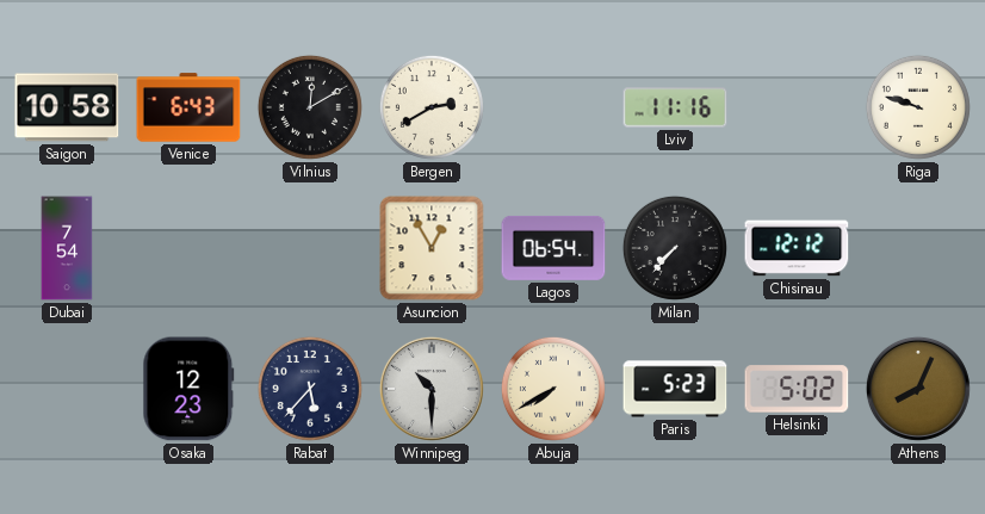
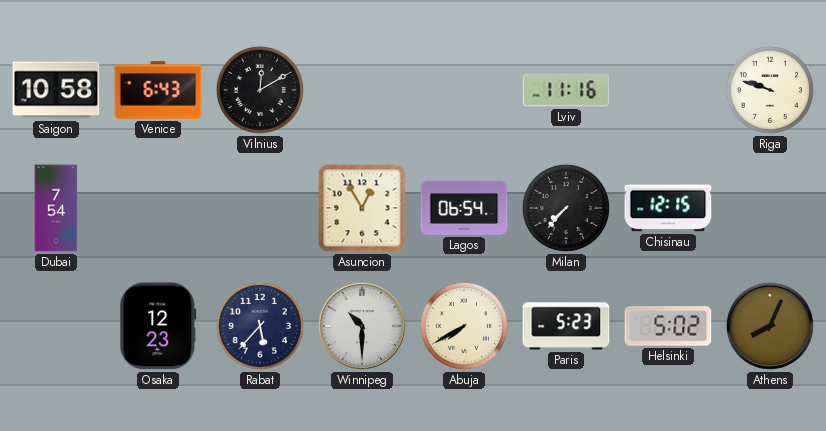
Bergen: 2:40 -> none
Chisinau: 12:12 -> 12:15
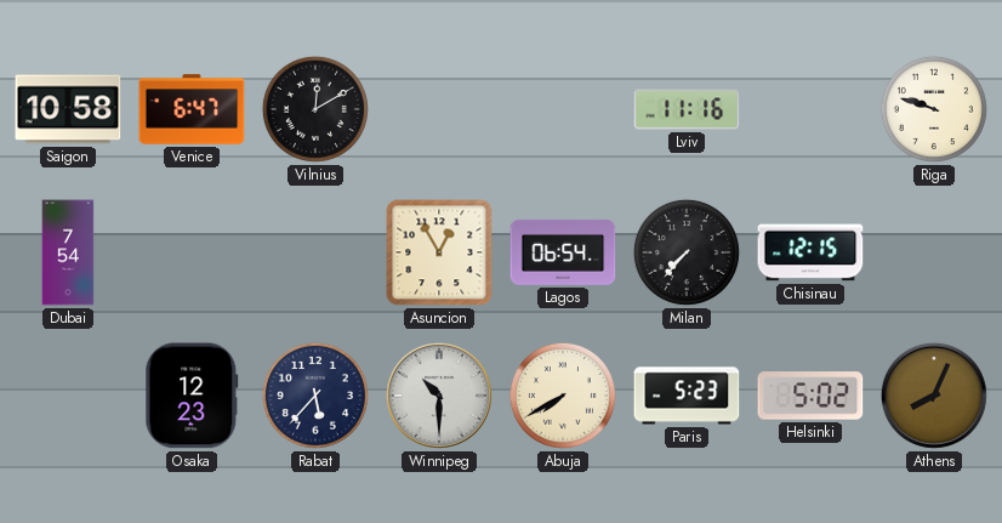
Venice: 6:43 -> 6:47
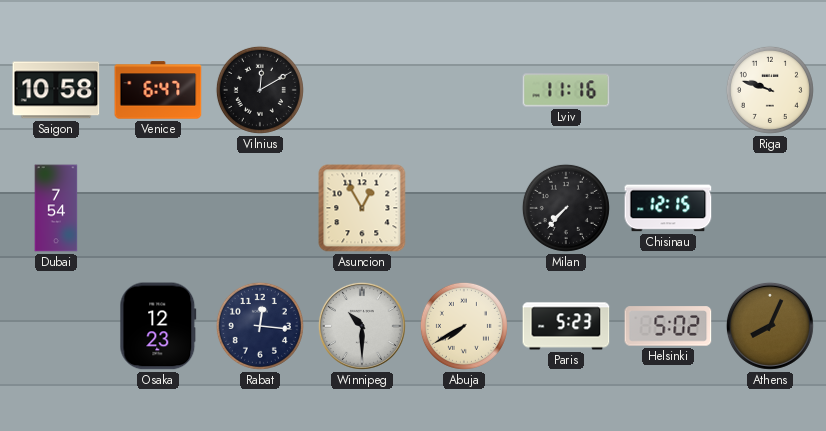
Lagos: 06:54 -> none
Rabat: 5:37 -> 12:16
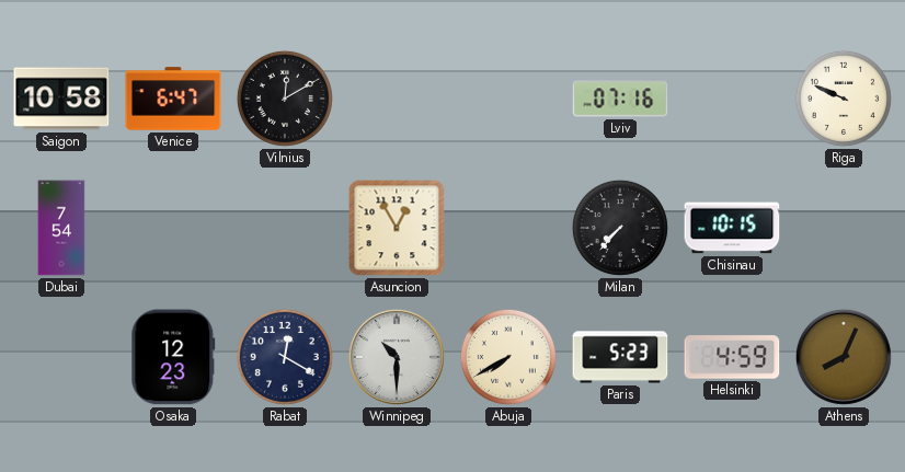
Lviv: 11:16 -> 07:16
Riga: 9:48 -> 9:49
Chisinau: 12:15 -> 10:15
Rabat: 12:16 -> 12:20
Helsinki: 5:02 -> 4:59
